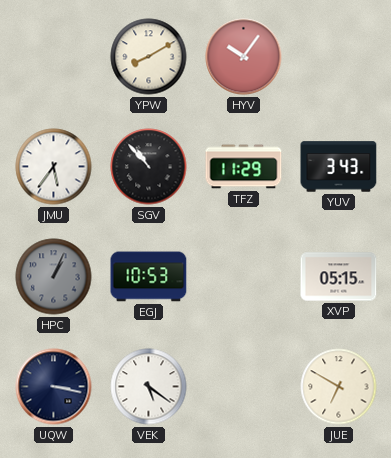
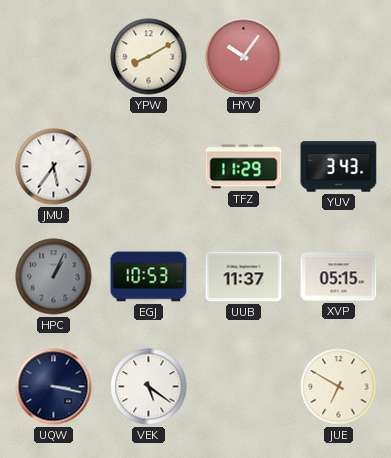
SGV: 10:53 -> none
UUB: none -> 11:37
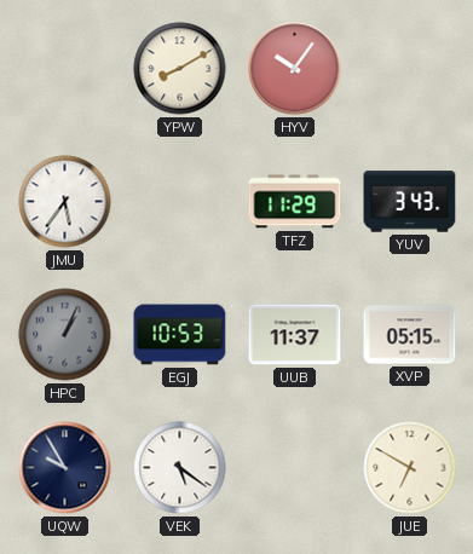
UQW: 3:17 -> 9:55
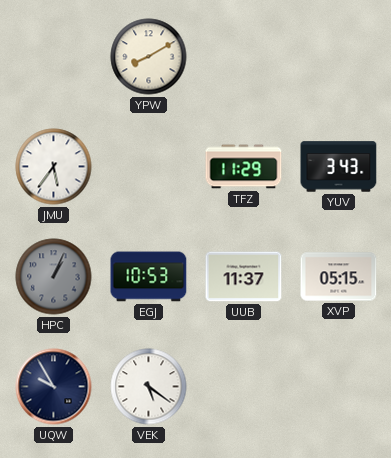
HYV: 10:06 -> none
JUE: 6:50 -> none
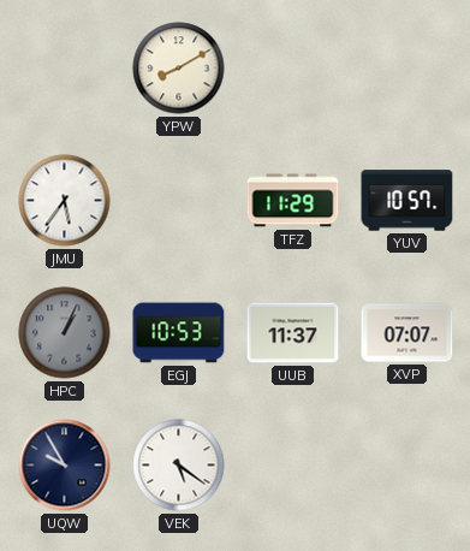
YUV: 3:43 -> 10:57
XVP: 05:15 -> 07:07
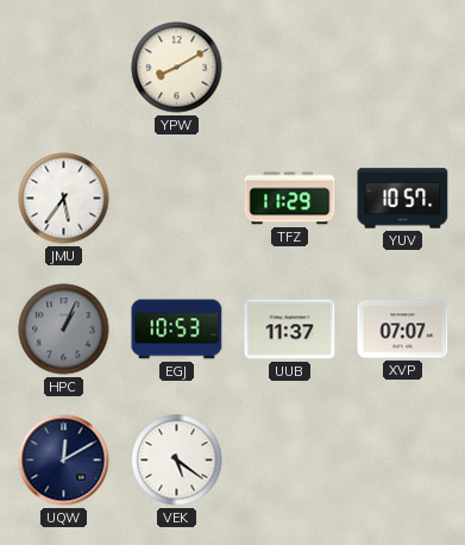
UQW: 9:55 -> 12:10
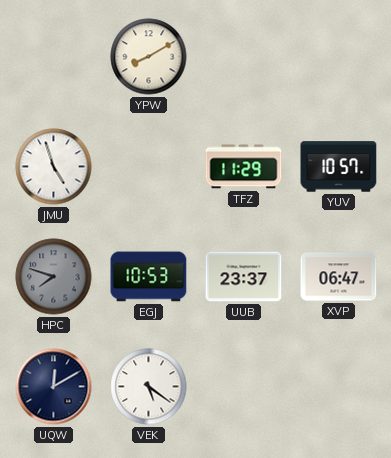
JMU: 5:36 -> 4:57
HPC: 1:04 -> 7:48
UUB: 11:37 -> 23:37
XVP: 07:07 -> 06:47
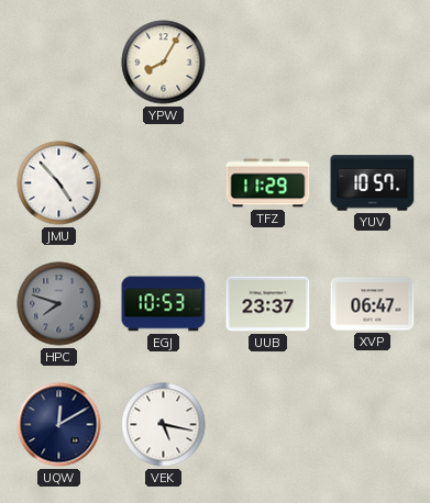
YPW: 8:10 -> 8:05
JMU: 4:57 -> 4:53
VEK: 5:21 -> 5:17
